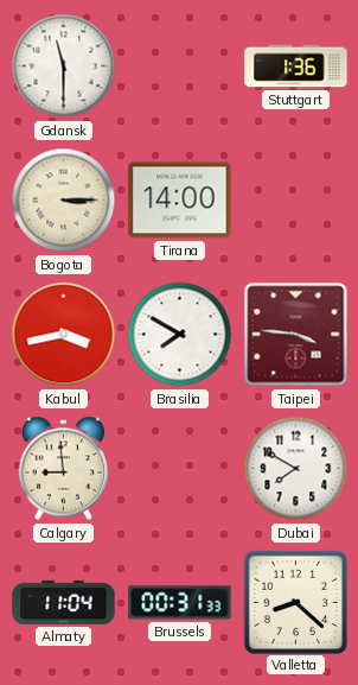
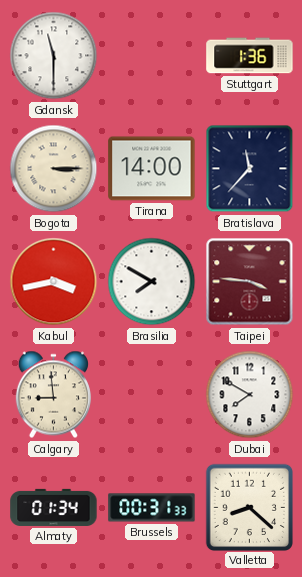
Bratislava: none -> 11:37
Almaty: 11:04 -> 01:34
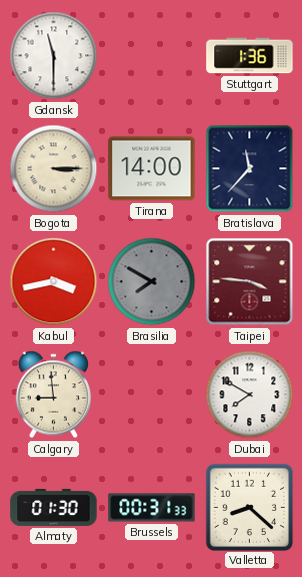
Brasilia dial: white -> grey
Almaty: 01:34 -> 01:30
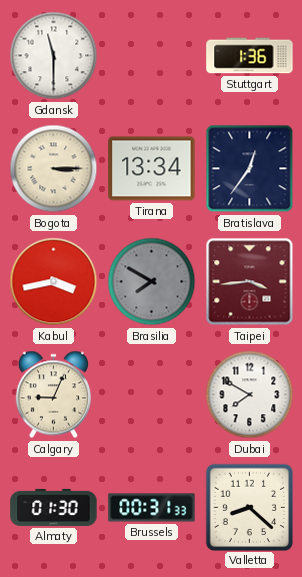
Tirana: 14:00 -> 13:34
Bratislava: 11:37 -> 12:36
Taipei: 3:46 -> 3:44
Calgary: 8:59 -> 9:04
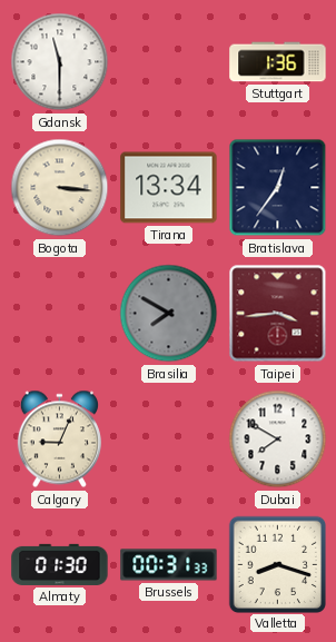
Bogota: 3:15 -> 3:16
Kabul: 3:43 -> none
Valletta: 8:22 -> 8:18
